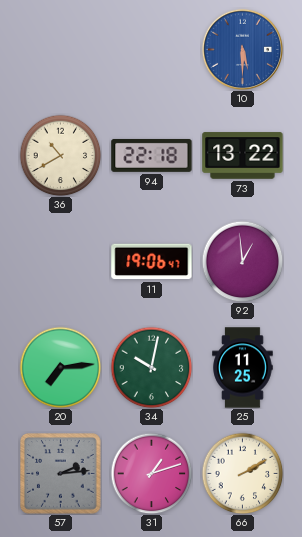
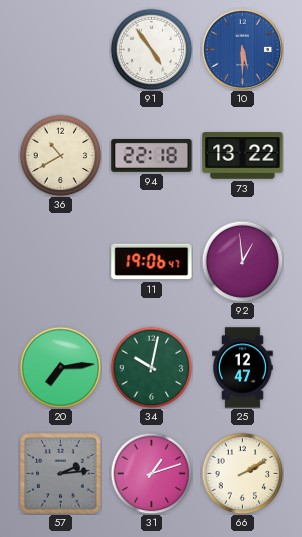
91: none -> 4:54
25: 11:25 -> 12:47
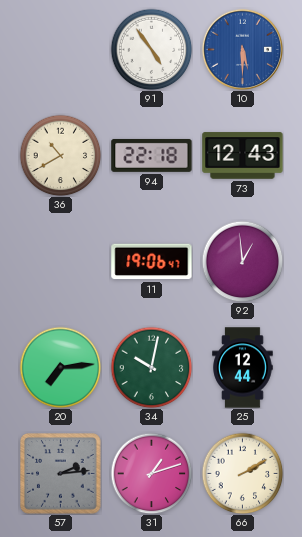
73: 13:22 -> 12:43
25: 12:47 -> 12:44
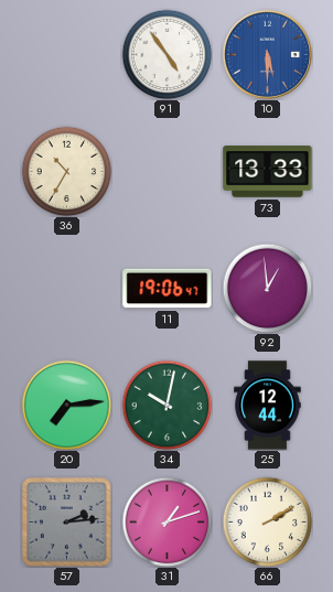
36: 10:40 -> 10:35
94: 22:18 -> none
73: 12:43 -> 13:33
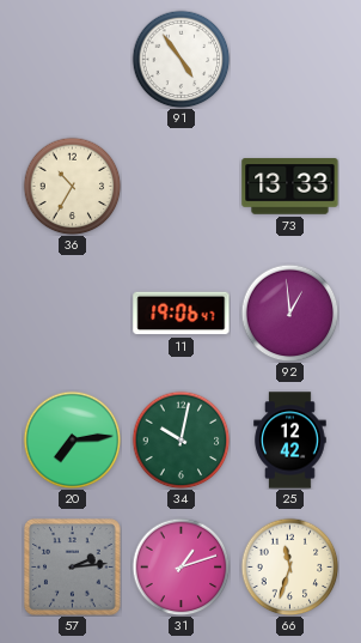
10: 5:30 -> none
25: 12:44 -> 12:42
66: 2:10 -> 11:33
